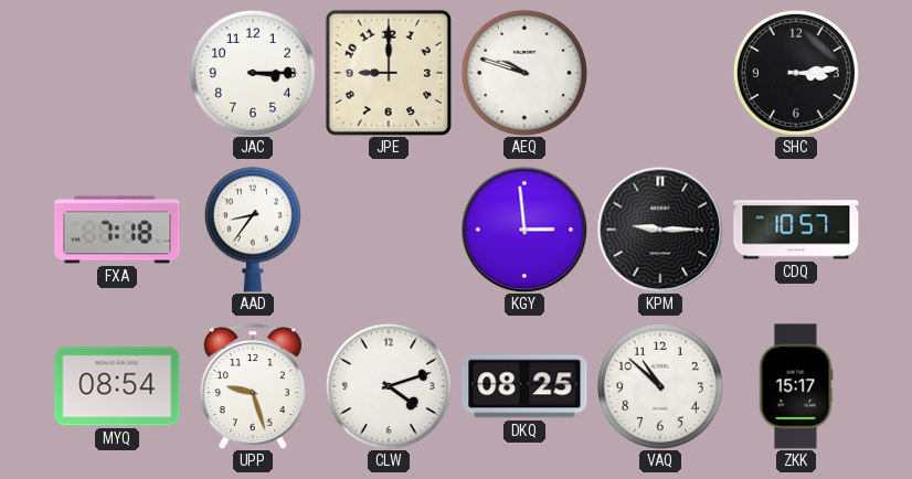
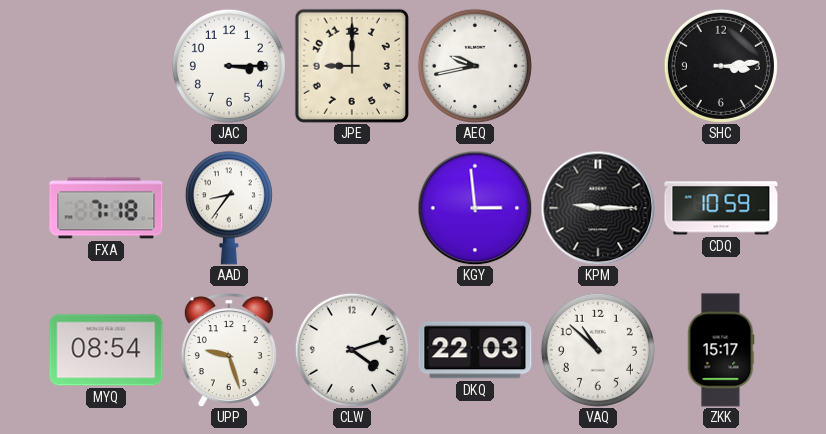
AEQ: 9:48 -> 9:43
CDQ: 10:57 -> 10:59
DKQ: 08:25 -> 22:03
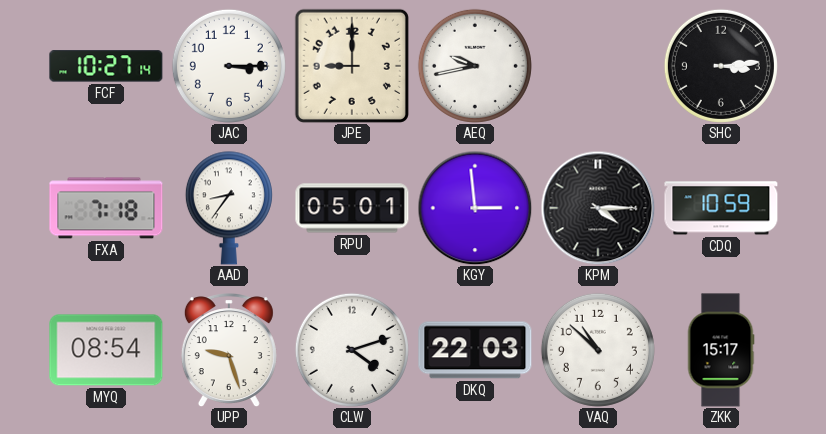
FCF: none -> 10:27
RPU: none -> 05:01
KPM: 9:15 -> 4:15
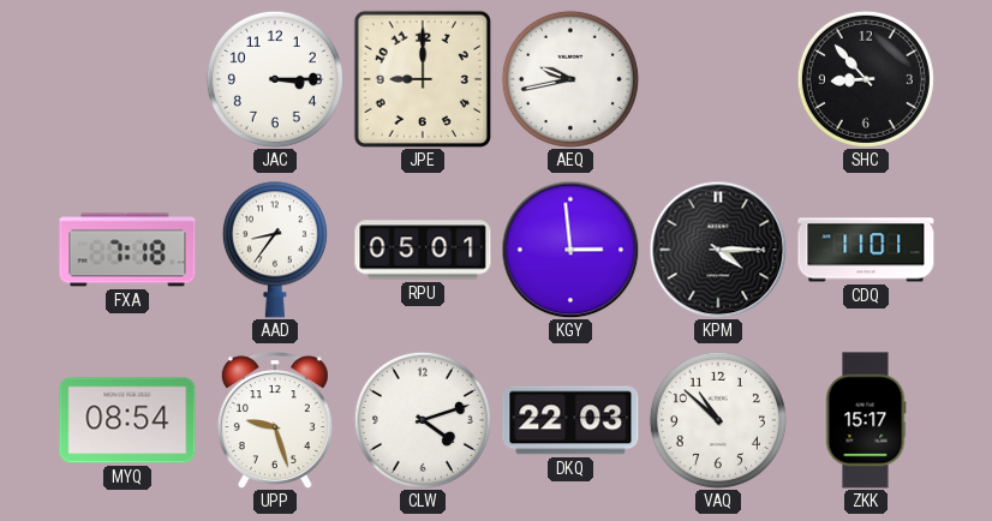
FCF: 10:27 -> none
SHC: 3:14 -> 8:53
CDQ: 10:59 -> 11:01
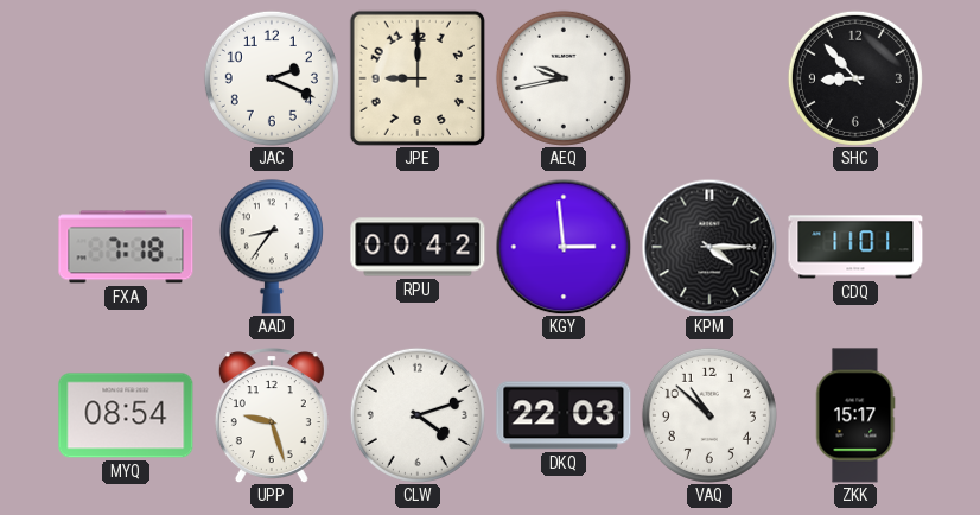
JAC: 3:15 -> 2:19
RPU: 05:01 -> 00:42
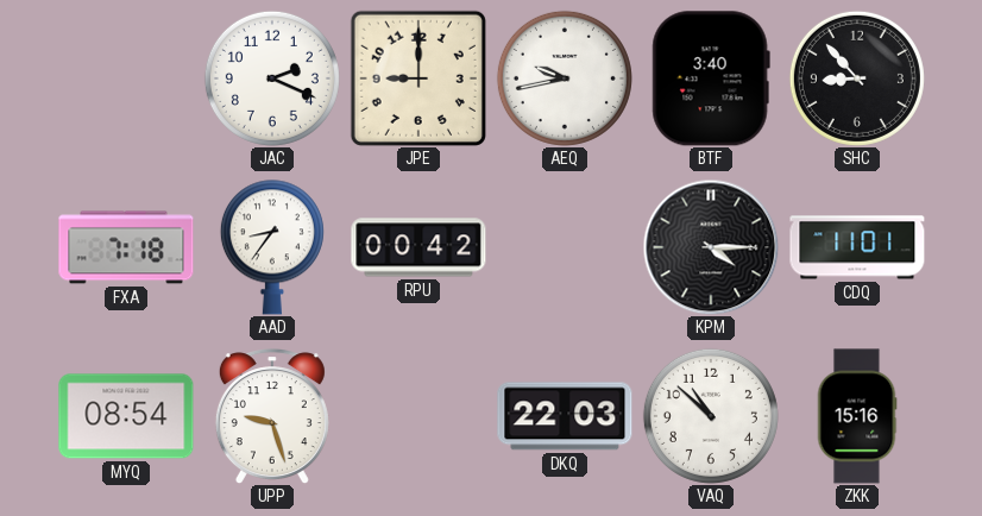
BTF: none -> 3:40
KGY: 2:59 -> none
CLW: 4:12 -> none
ZKK: 15:17 -> 15:16
